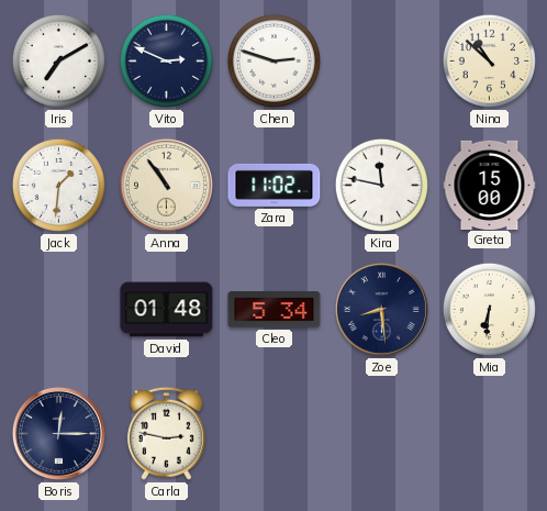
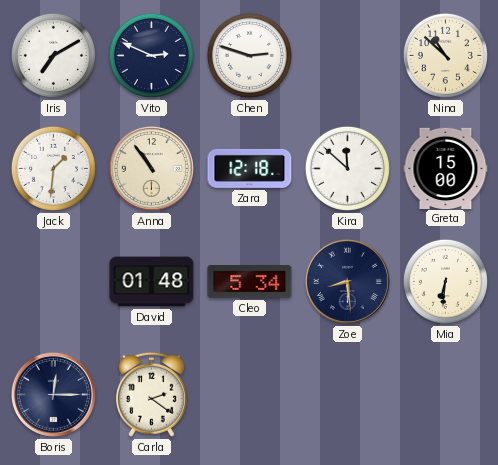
Zara: 11:02 -> 12:18
Kira: 11:47 -> 11:52
Carla: 2:47 -> 2:21
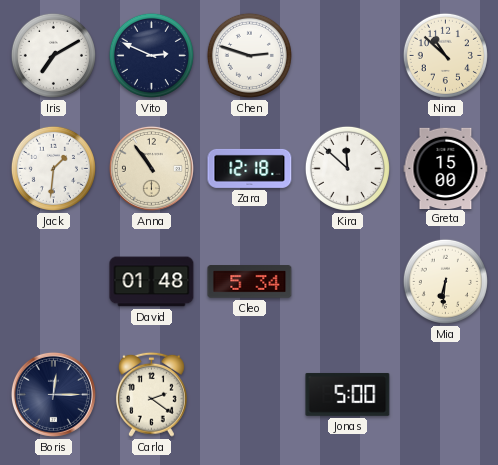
Zoe: 8:29 -> none
Jonas: none -> 5:00
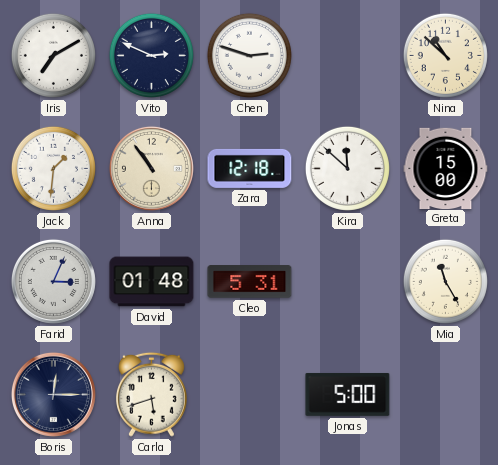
Farid: none -> 3:04
Cleo: 5:34 -> 5:31
Mia: 6:31 -> 11:25
Carla: 2:21 -> 5:42
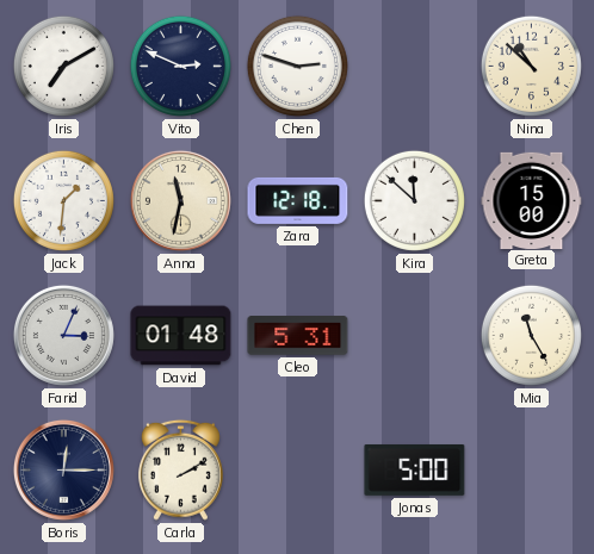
Anna: 10:54 -> 11:32
Carla: 5:42 -> 2:10
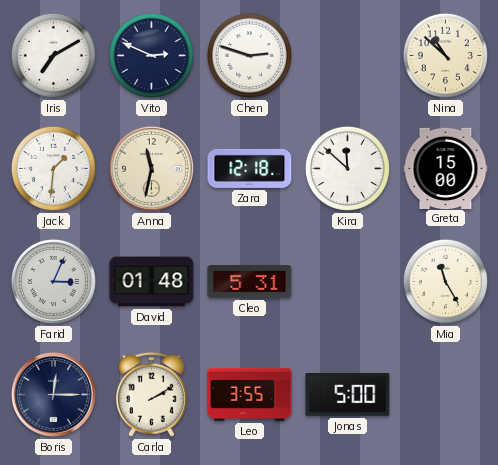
Leo: none -> 3:55
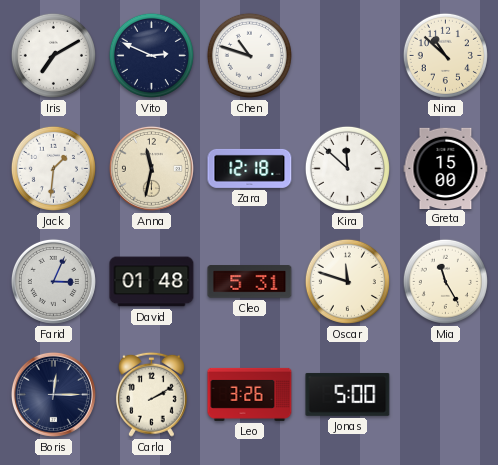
Chen: 2:48 -> 10:48
Oscar: none -> 11:48
Leo: 3:55 -> 3:26
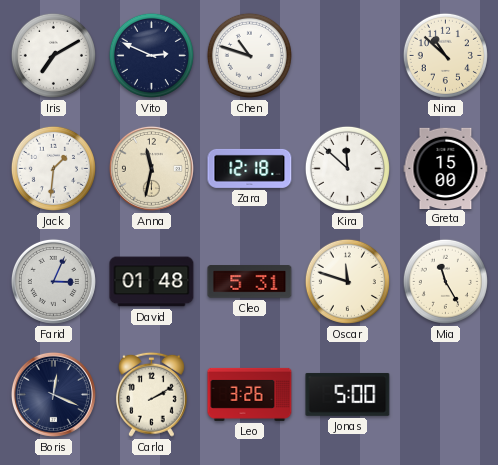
Boris: 12:15 -> 12:19
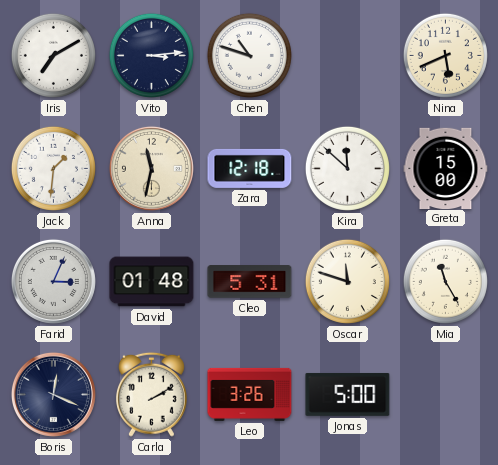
Vito: 2:49 -> 3:14
Nina: 10:52 -> 5:41
